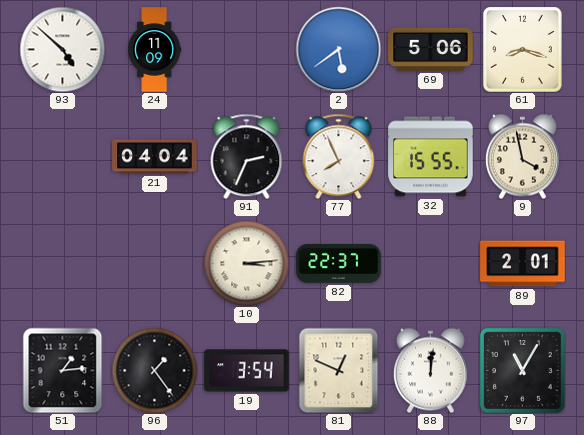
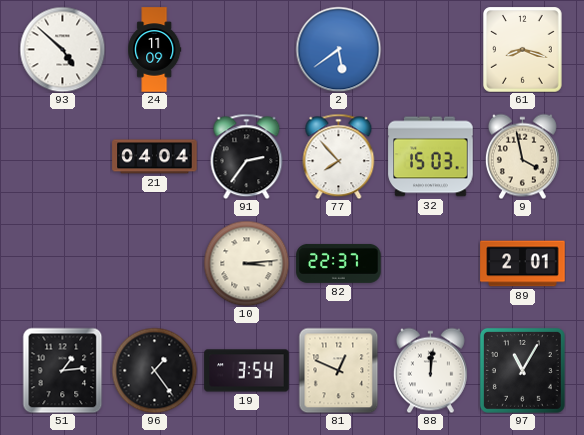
69: 5:06 -> none
91: 2:34 -> 2:36
77: 7:56 -> 7:53
32: 15:55 -> 15:03
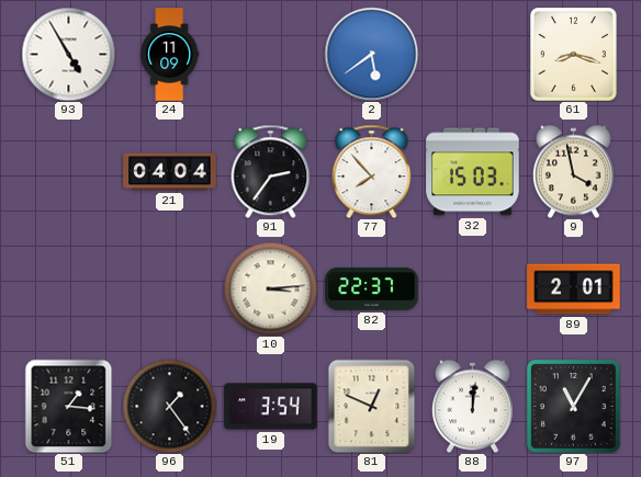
93: 4:52 -> 4:55
51: 1:14 -> 1:16
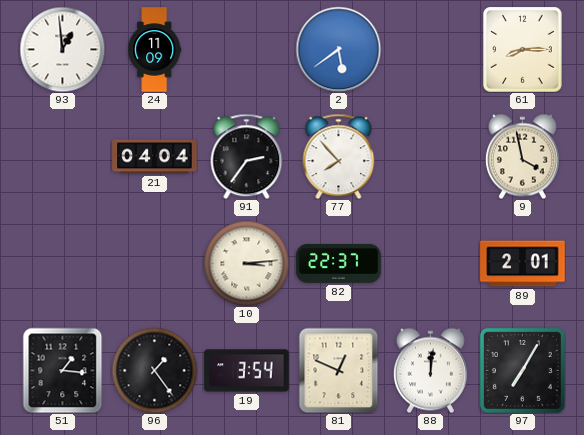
93: 4:55 -> 12:59
61: 8:18 -> 8:15
32: 15:03 -> none
97: 11:05 -> 7:05
